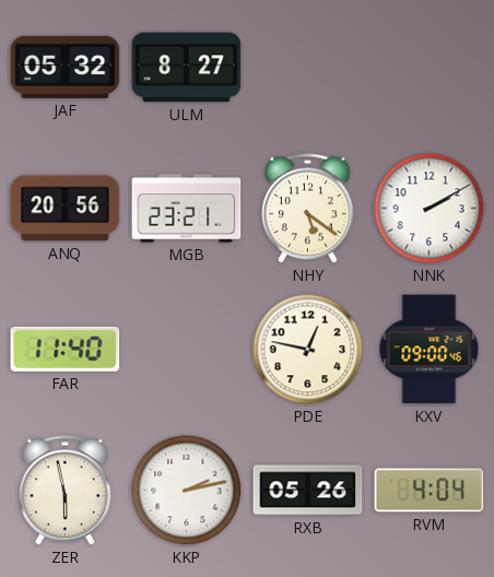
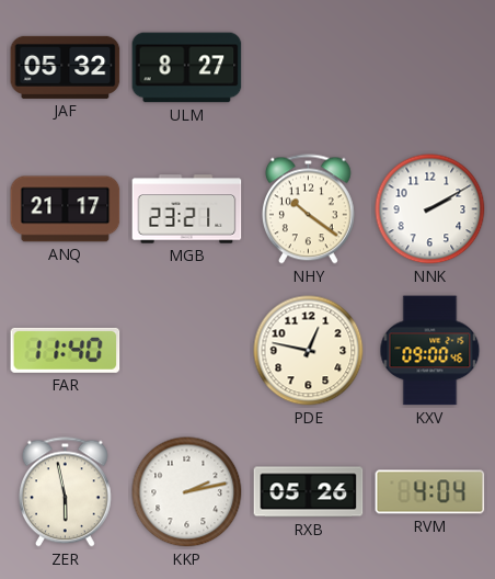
ANQ: 20:56 -> 21:17
NHY: 5:21 -> 10:21
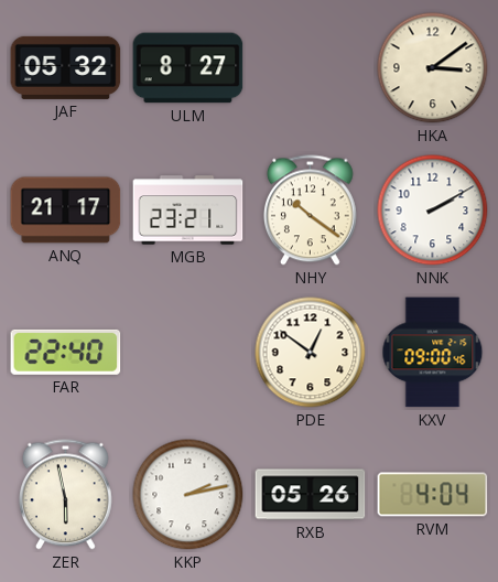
HKA: none -> 3:09
FAR: 11:40 -> 22:40
PDE: 12:47 -> 12:51
